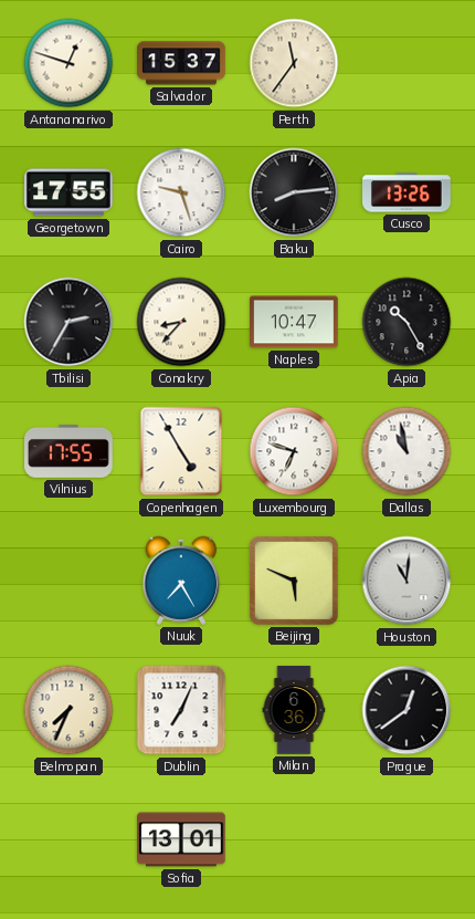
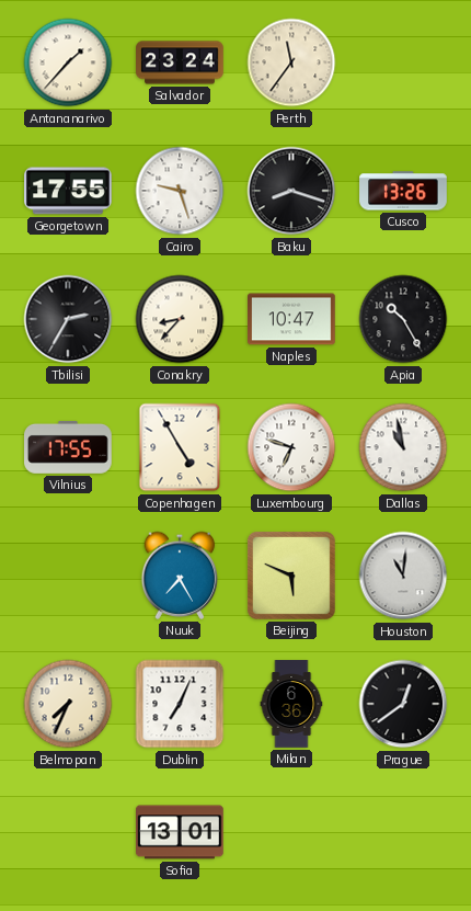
Antananarivo: 12:48 -> 1:37
Salvador: 15:37 -> 23:24
Baku: 8:14 -> 8:18
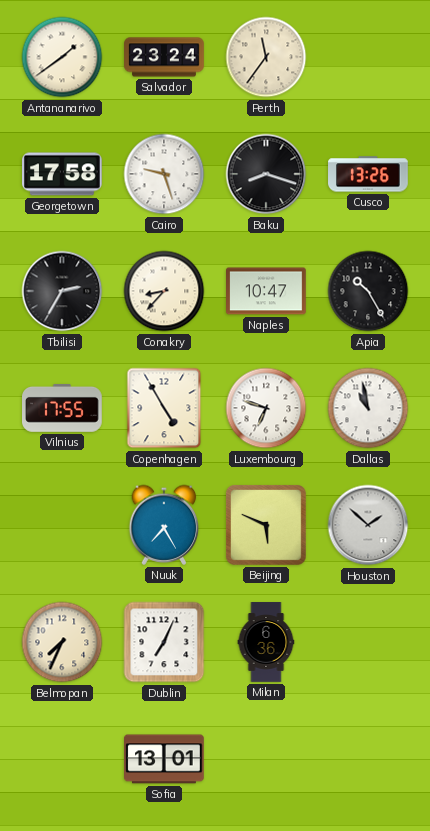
Antananarivo: 1:37 -> 1:39
Georgetown: 17:55 -> 17:58
Houston: 11:01 -> 1:52
Prague: 12:39 -> none
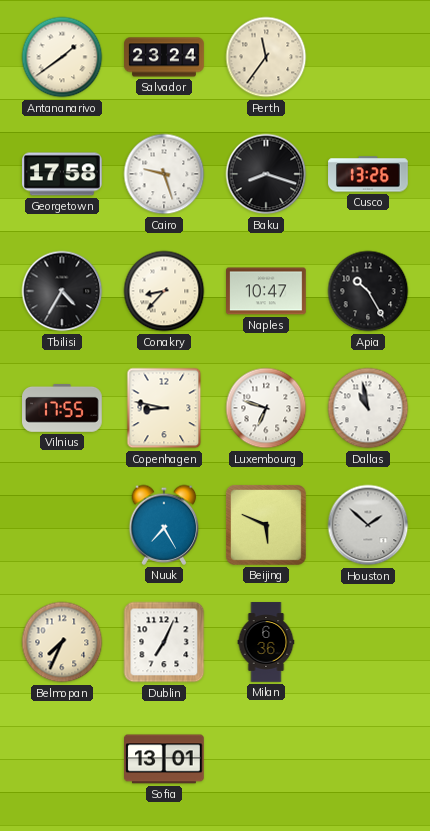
Tbilisi: 2:35 -> 4:35
Copenhagen: 4:55 -> 8:47
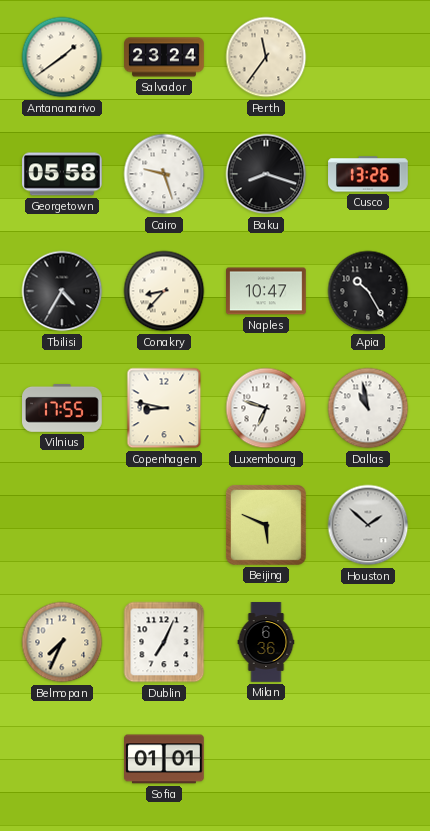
Georgetown: 17:58 -> 05:58
Nuuk: 7:25 -> none
Sofia: 13:01 -> 01:01
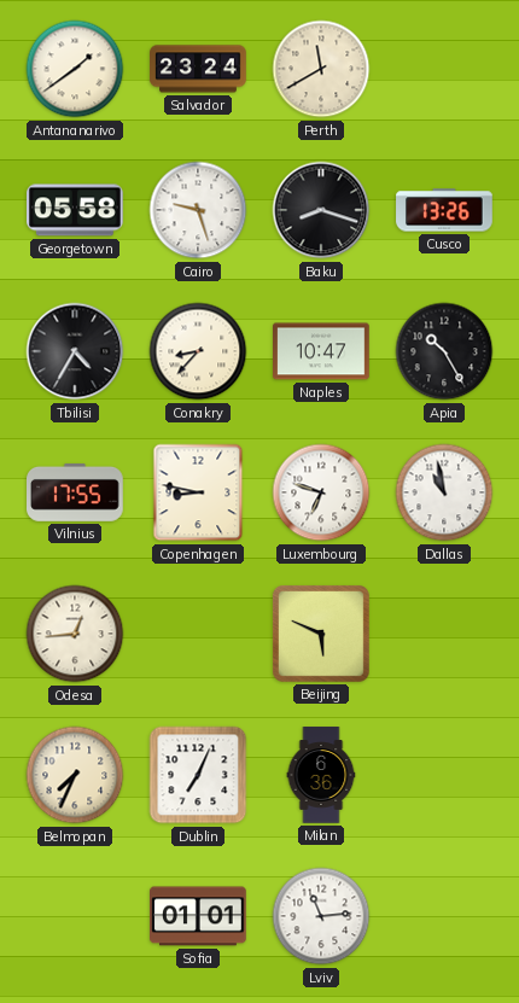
Perth: 11:36 -> 11:40
Odesa: none -> 12:44
Houston: 1:52 -> none
Lviv: none -> 11:14
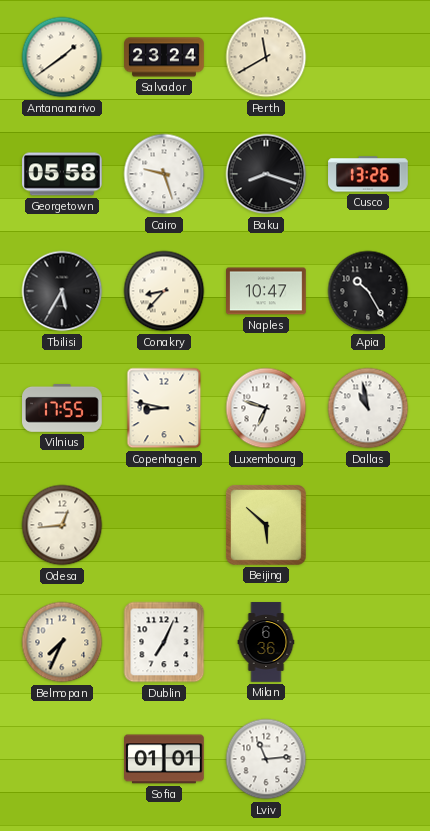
Tbilisi: 4:35 -> 5:35
Beijing: 5:49 -> 5:52
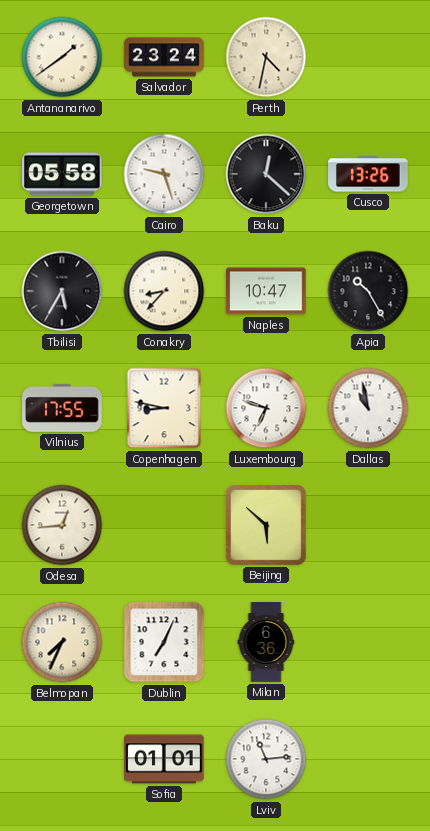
Perth: 11:40 -> 4:32
Baku: 8:18 -> 12:22
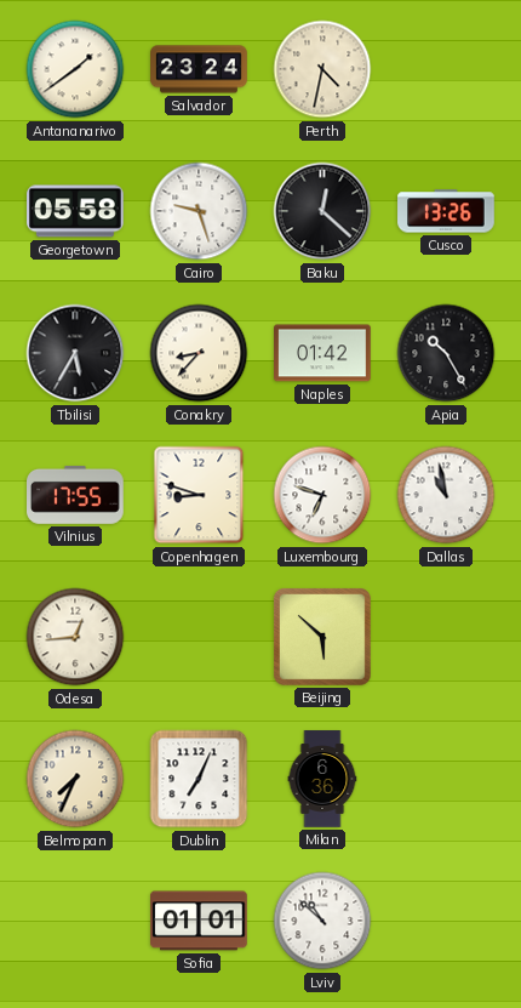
Naples: 10:47 -> 01:42
Copenhagen: 8:47 -> 8:48
Lviv: 11:14 -> 10:52
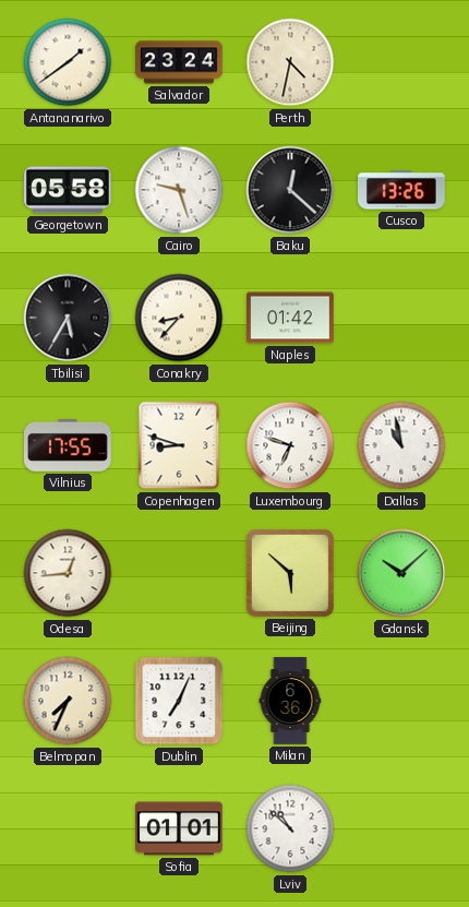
Apia: 10:25 -> none
Gdansk: none -> 10:08
